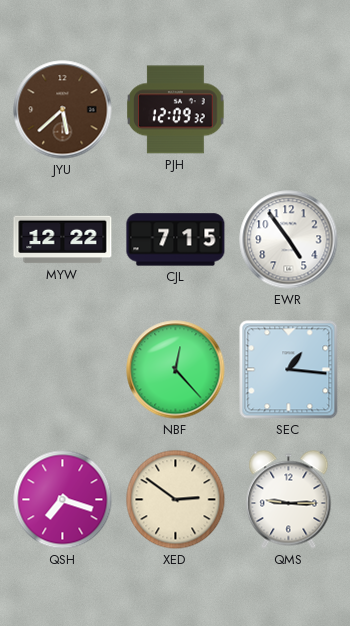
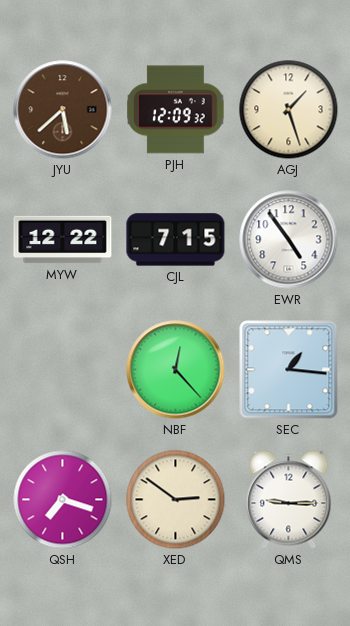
AGJ: none -> 1:27
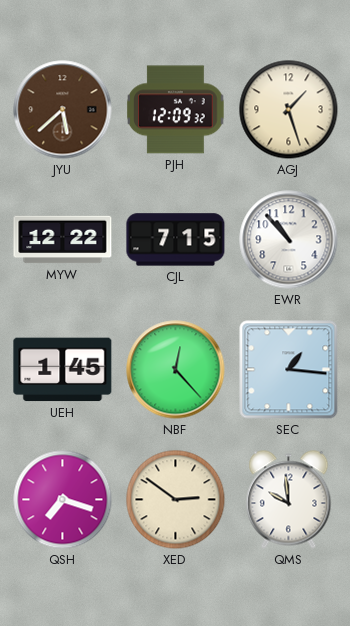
EWR: 4:54 -> 10:53
UEH: none -> 1:45
QMS: 9:15 -> 9:59
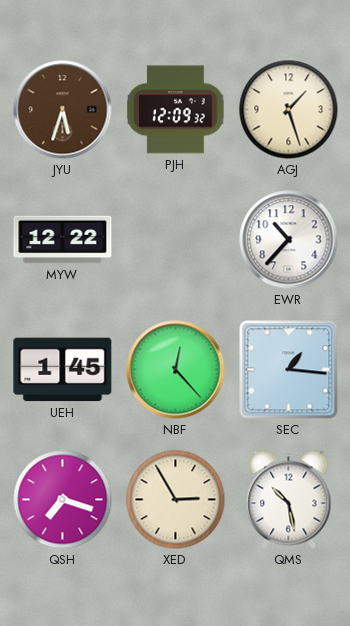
JYU: 5:38 -> 5:33
CJL: 7:15 -> none
EWR: 10:53 -> 10:37
XED: 2:51 -> 2:55
QMS: 9:59 -> 10:28
